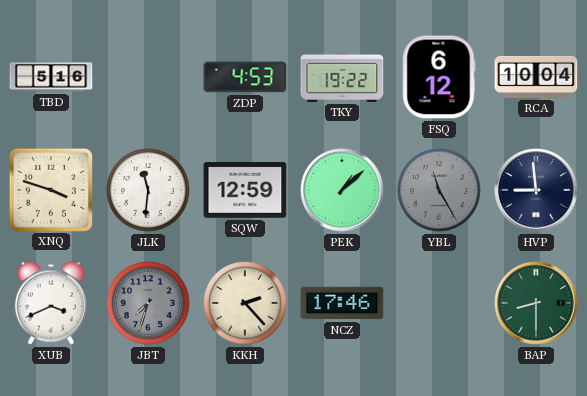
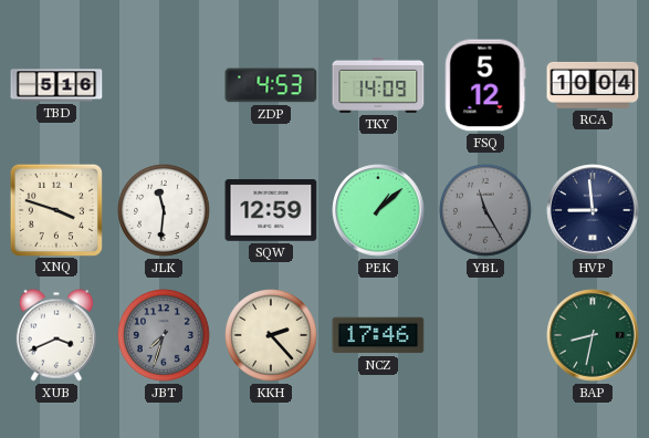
TKY: 19:22 -> 14:09
FSQ: 6:12 -> 5:12
BAP: 8:30 -> 8:32
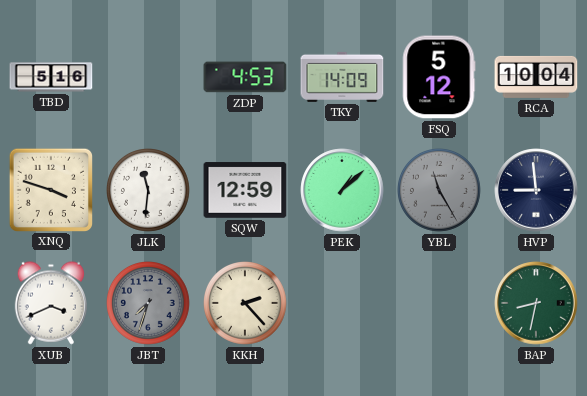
NCZ: 17:46 -> none
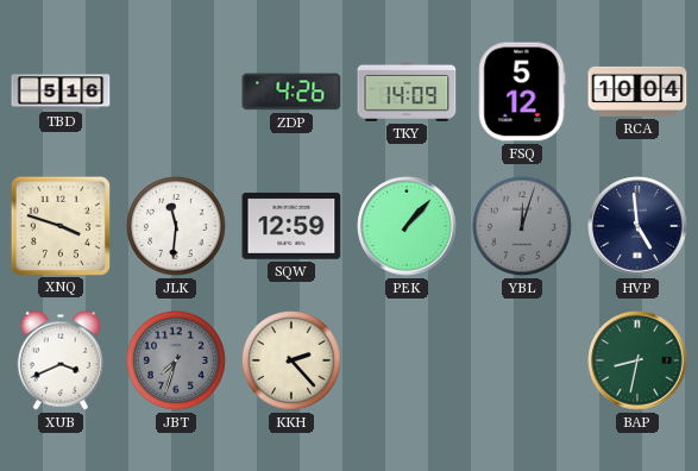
ZDP: 4:53 -> 4:26
PEK: 1:08 -> 1:07
YBL: 11:25 -> 12:03
HVP: 8:59 -> 4:59
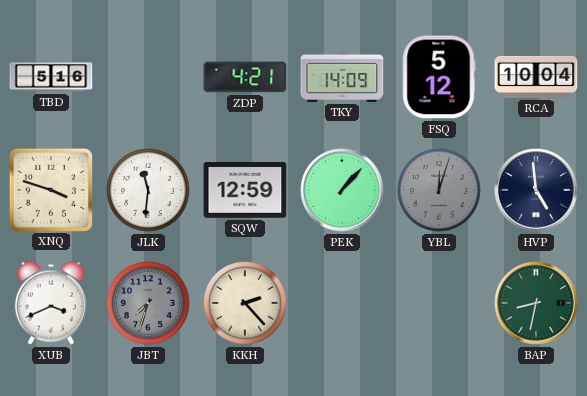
ZDP: 4:26 -> 4:21
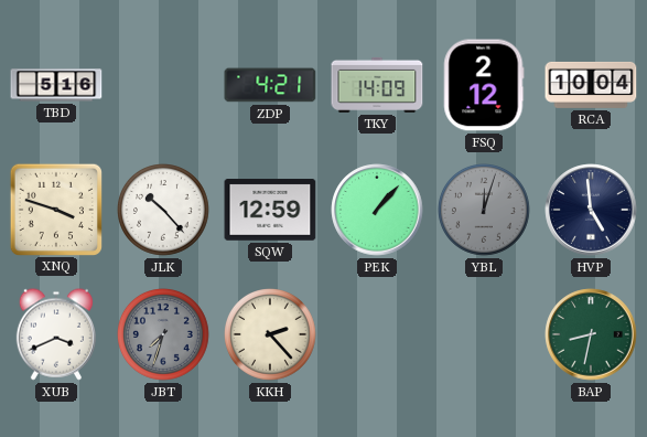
FSQ: 5:12 -> 2:12
JLK: 11:31 -> 10:23
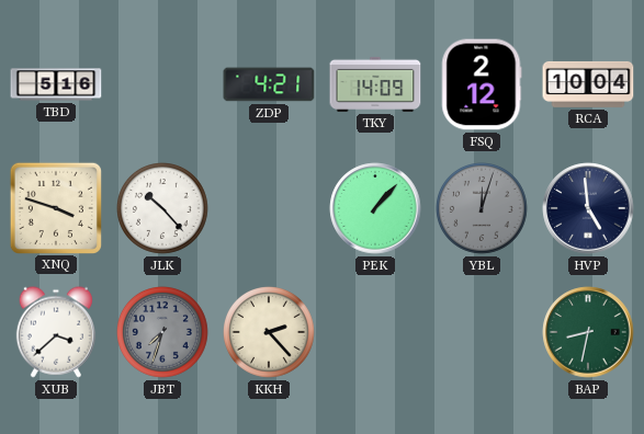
SQW: 12:59 -> none
XUB: 3:41 -> 3:38
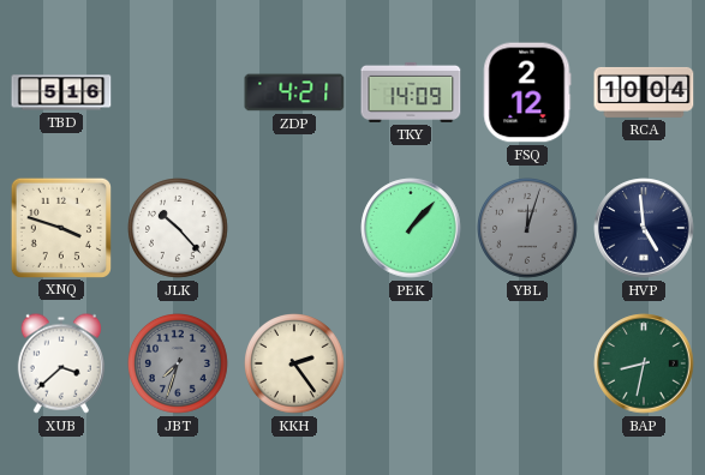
KKH: 2:23 -> 2:24
